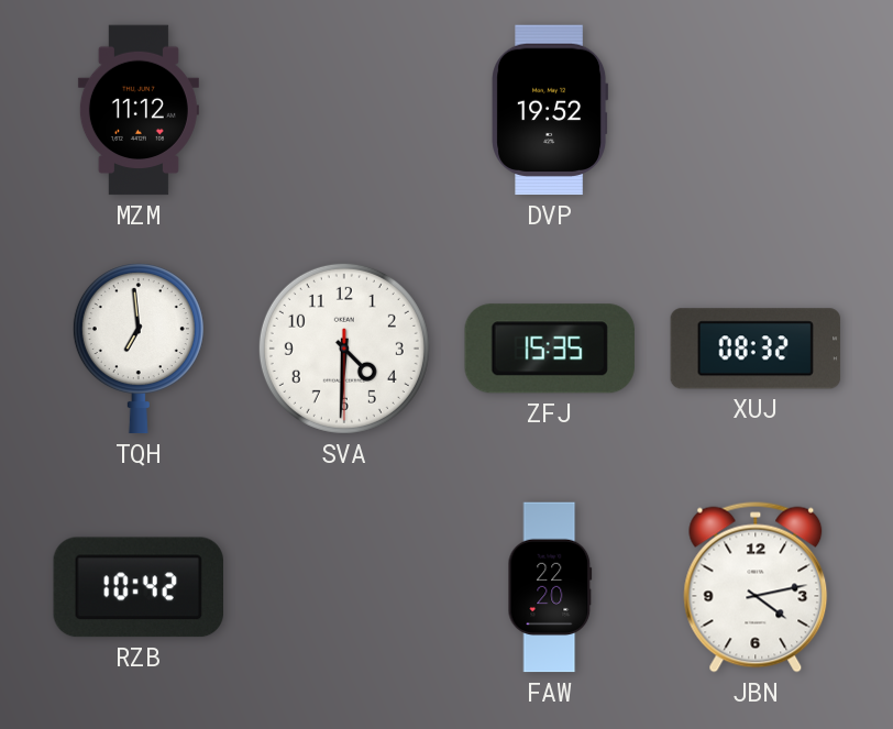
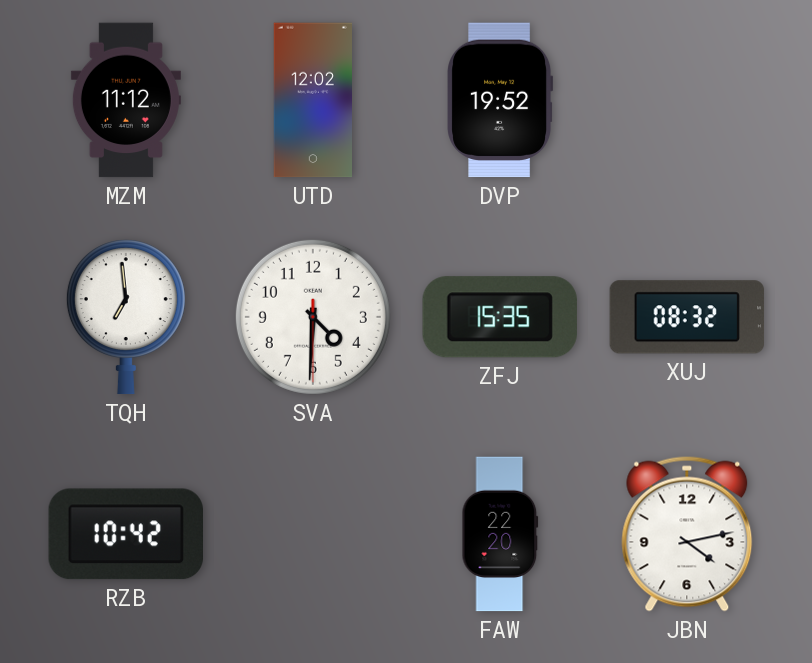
UTD: none -> 12:02
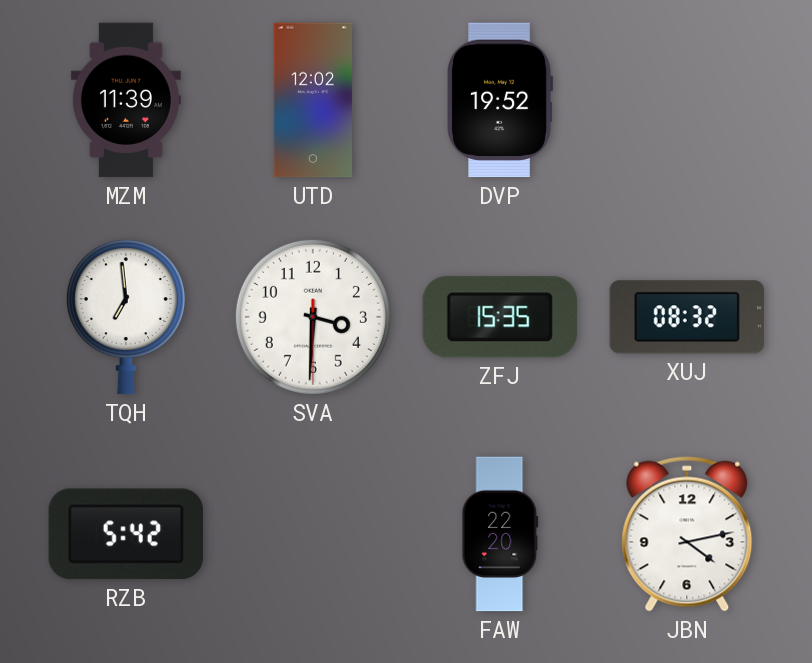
MZM: 11:12 -> 11:39
SVA: 4:30 -> 3:30
RZB: 10:42 -> 5:42
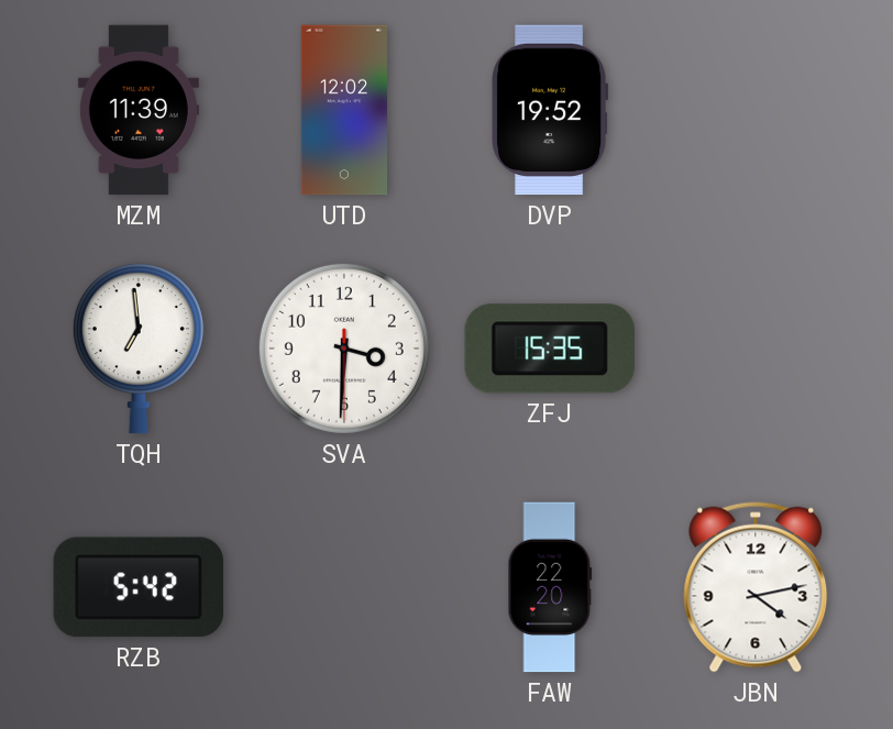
XUJ: 08:32 -> none
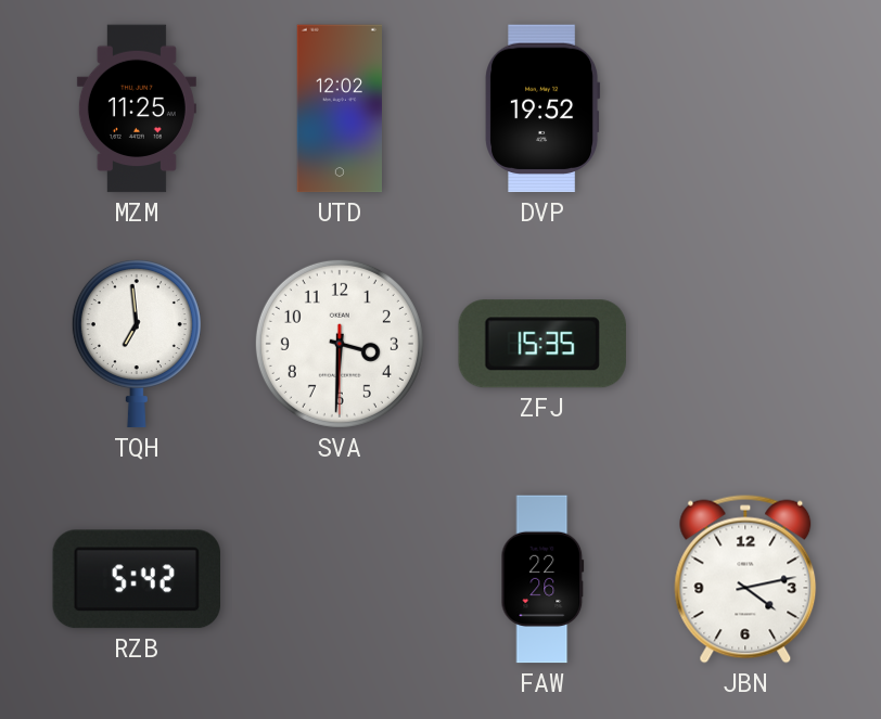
MZM: 11:39 -> 11:25
FAW: 22:20 -> 22:26
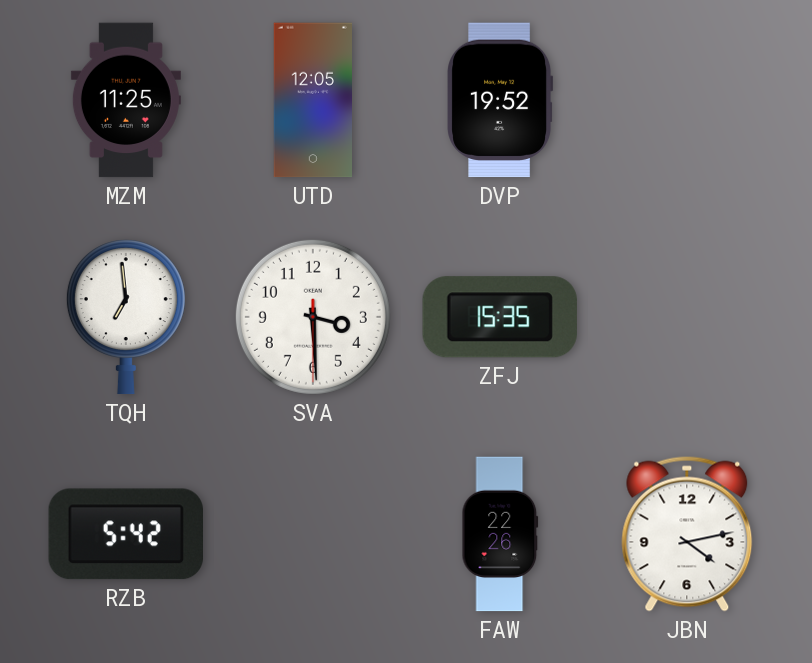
UTD: 12:02 -> 12:05
SVA: 3:30 -> 3:29
